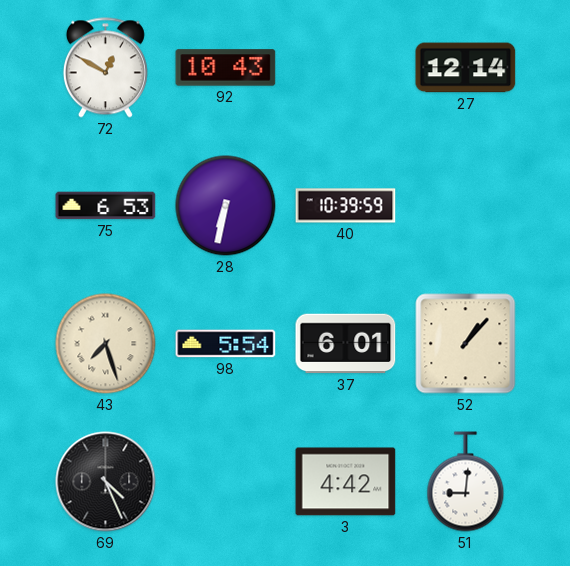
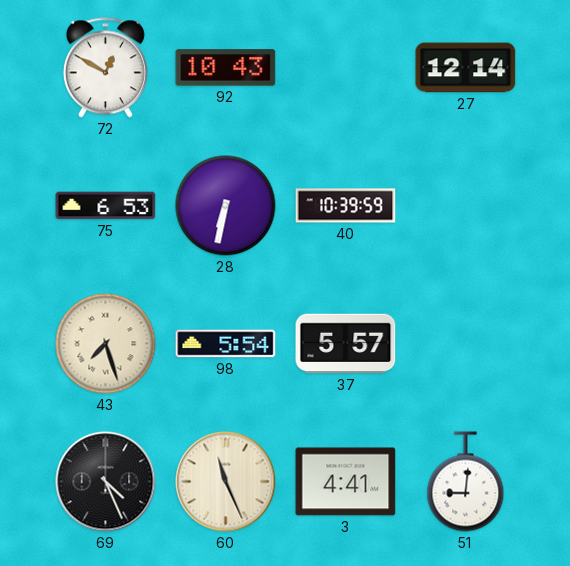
37: 6:01 -> 5:57
52: 1:07 -> none
60: none -> 11:26
3: 4:42 -> 4:41
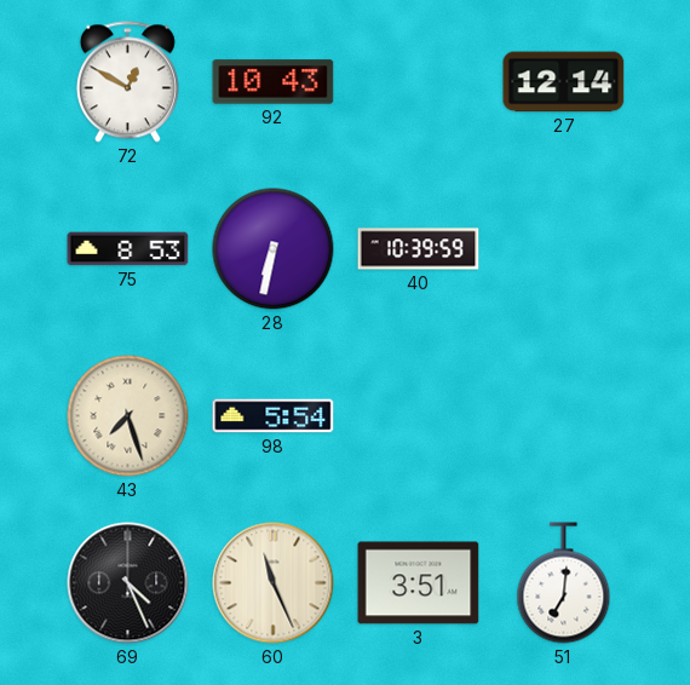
75: 6:53 -> 8:53
37: 5:57 -> none
3: 4:41 -> 3:51
51: 9:01 -> 7:01
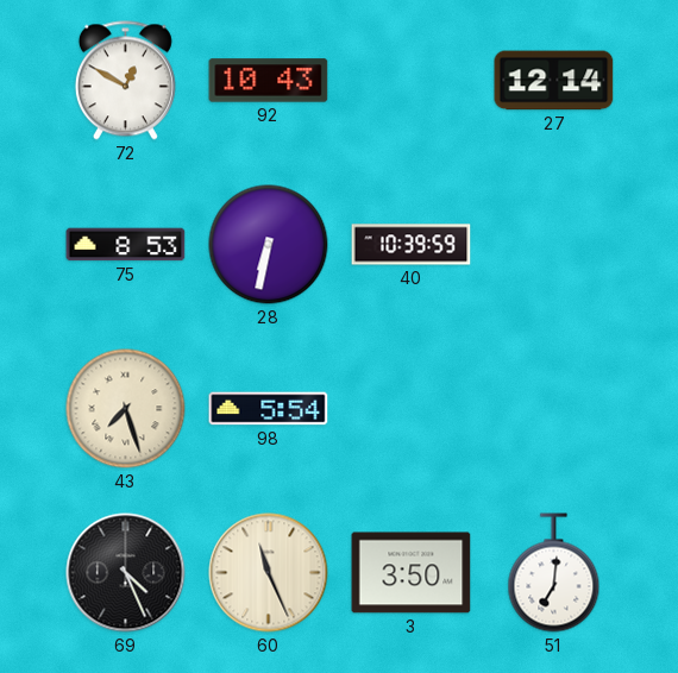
3: 3:51 -> 3:50
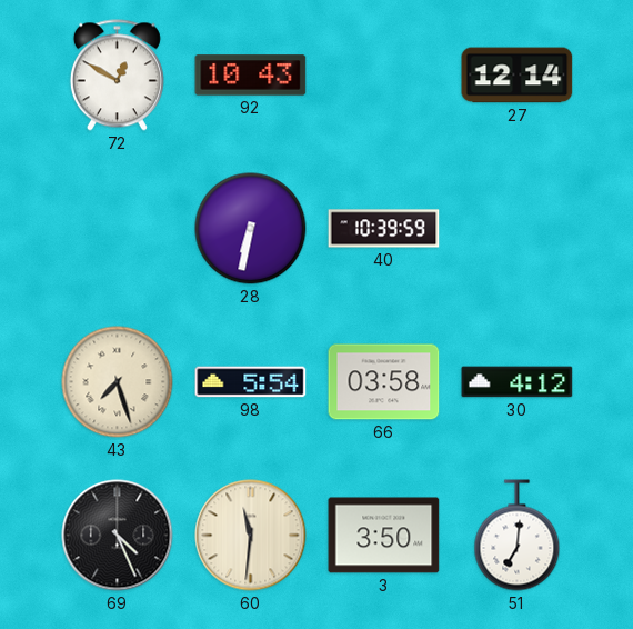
75: 8:53 -> none
66: none -> 03:58
30: none -> 4:12
60: 11:26 -> 11:31
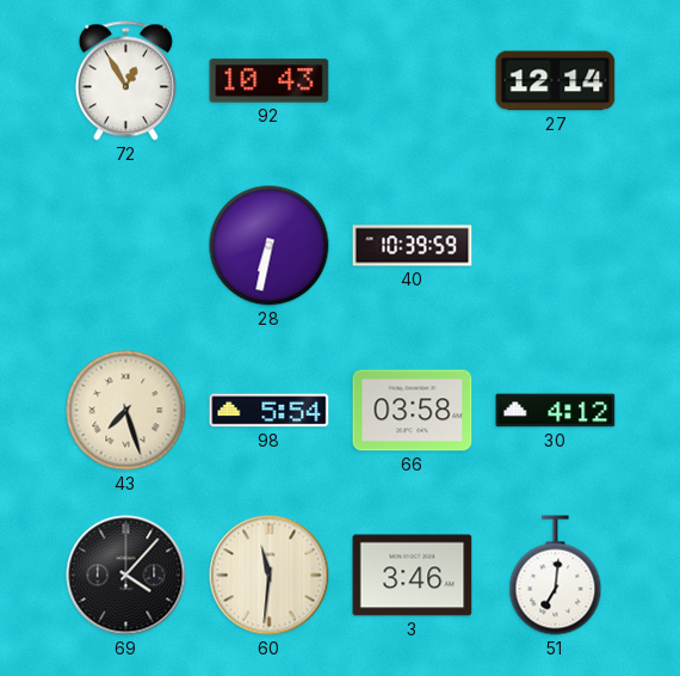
72: 12:50 -> 12:55
69: 4:26 -> 4:07
3: 3:50 -> 3:46
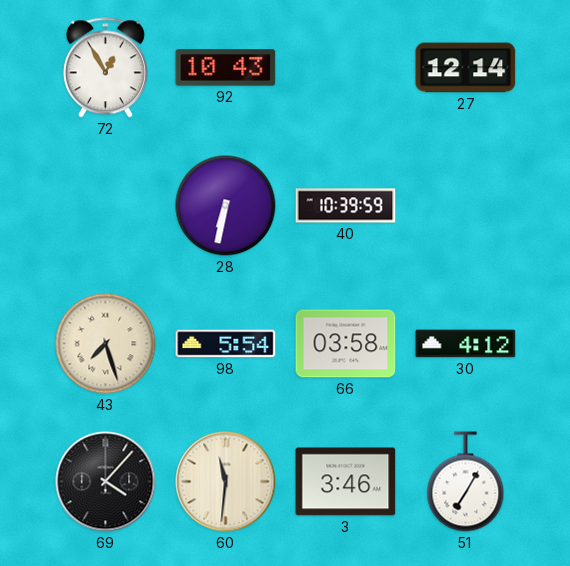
51: 7:01 -> 7:05
